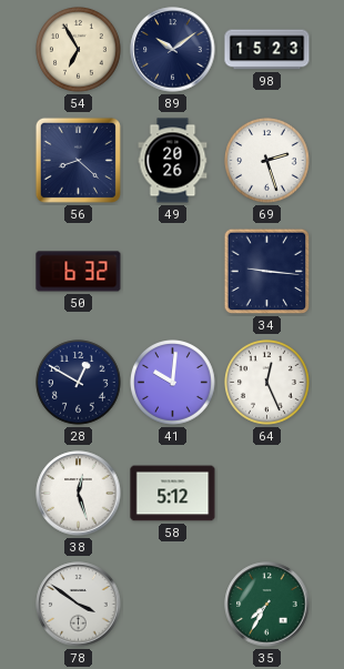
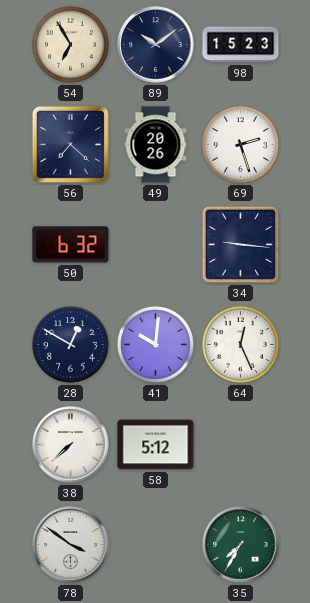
56: 8:22 -> 7:22
38: 12:27 -> 7:38
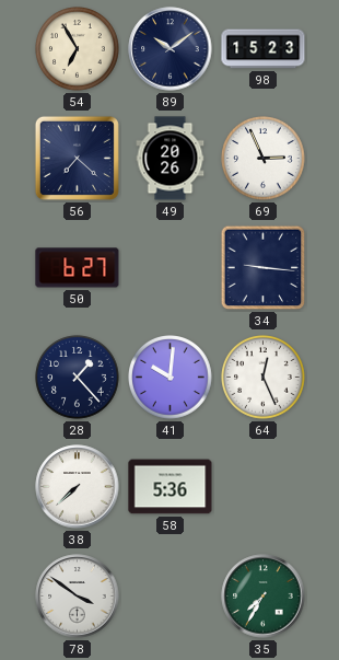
69: 2:27 -> 2:56
50: 6:32 -> 6:27
28: 12:50 -> 1:23
58: 5:12 -> 5:36
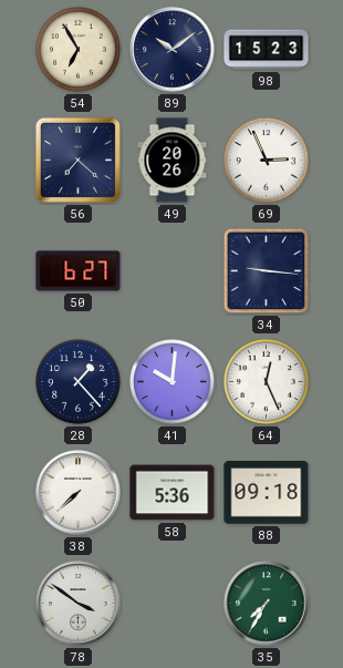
88: none -> 09:18
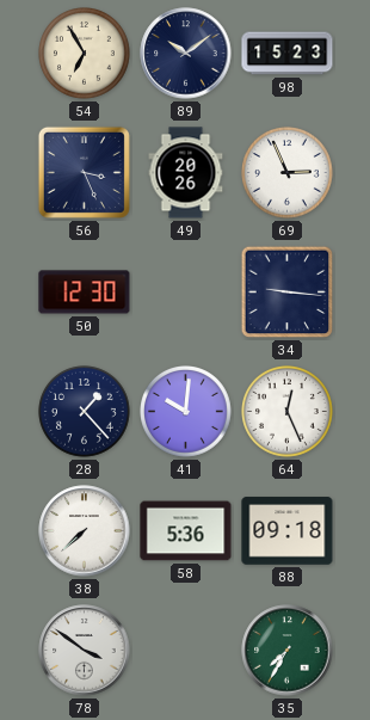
56: 7:22 -> 3:26
50: 6:27 -> 12:30
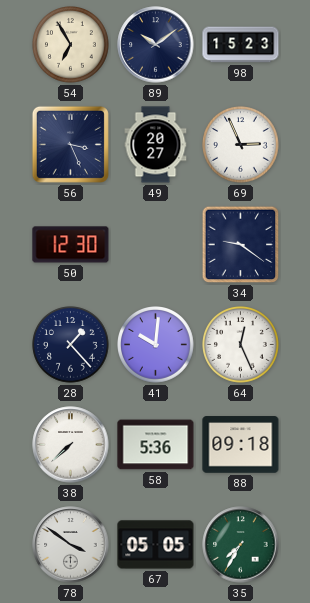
49: 20:26 -> 20:27
34: 9:16 -> 9:21
67: none -> 05:05
